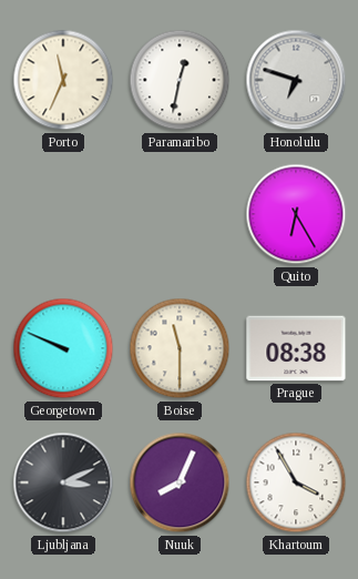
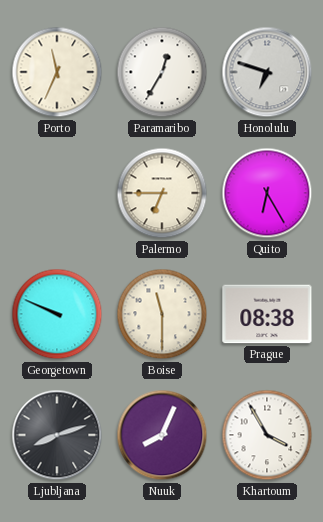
Paramaribo: 12:32 -> 12:35
Palermo: none -> 6:45
Ljubljana: 3:11 -> 8:12
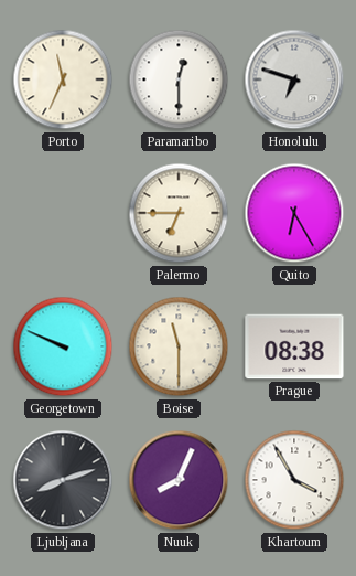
Paramaribo: 12:35 -> 12:30
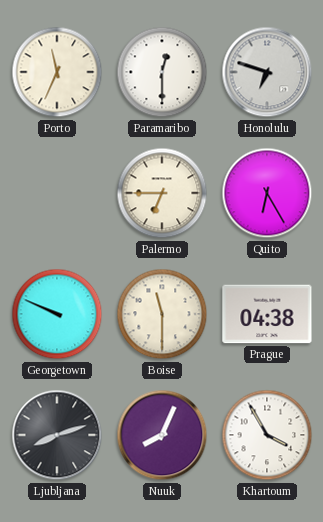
Prague: 08:38 -> 04:38
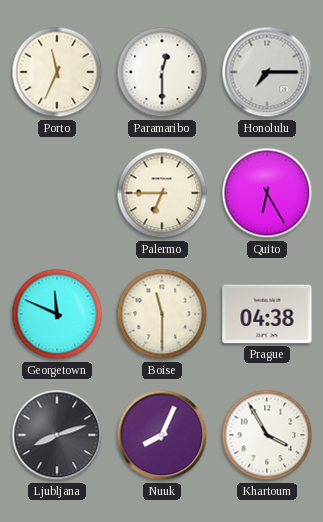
Honolulu: 6:48 -> 7:15
Georgetown: 9:49 -> 11:49
